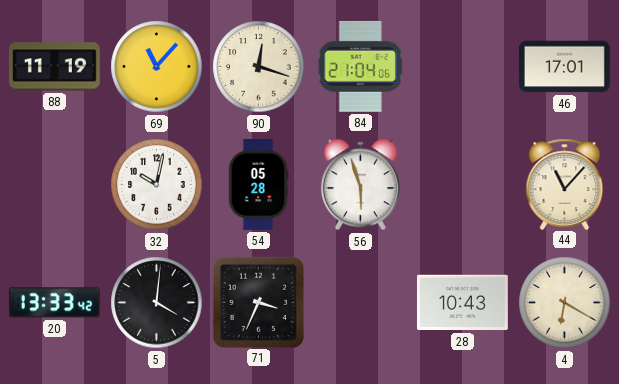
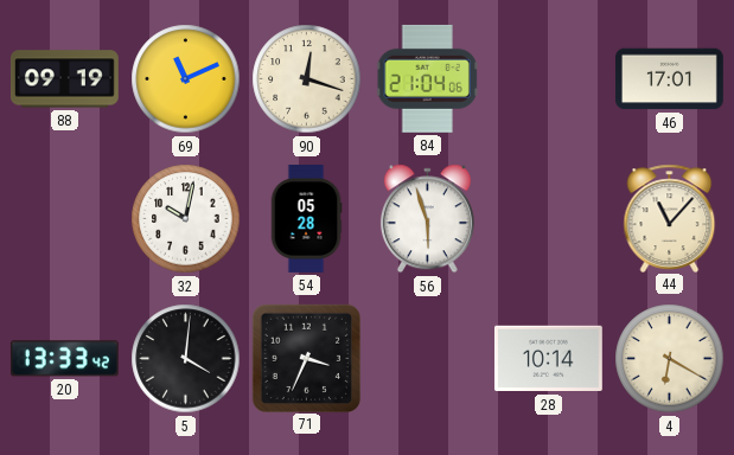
88: 11:19 -> 09:19
69: 11:07 -> 11:11
28: 10:43 -> 10:14
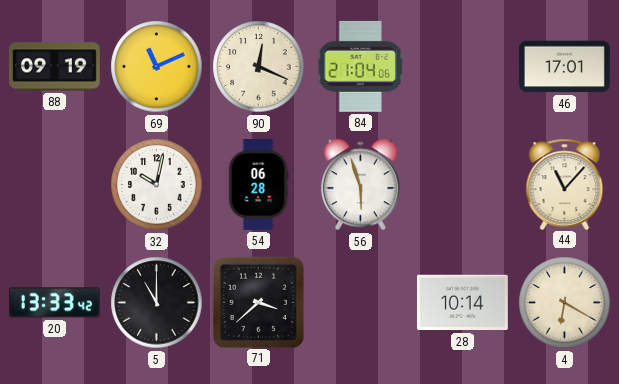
90: 12:18 -> 12:19
54: 05:28 -> 06:28
5: 4:01 -> 11:00
71: 3:34 -> 3:38
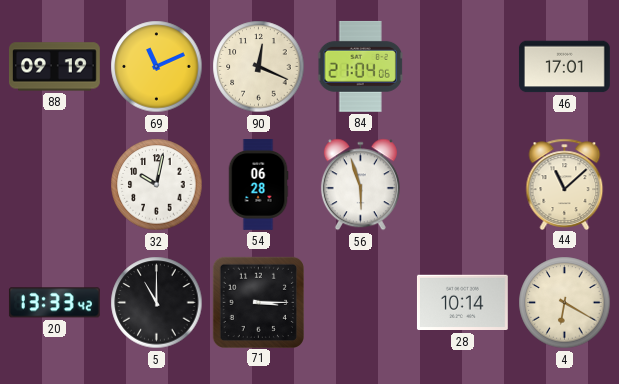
44: 11:07 -> 11:08
71: 3:38 -> 3:15
